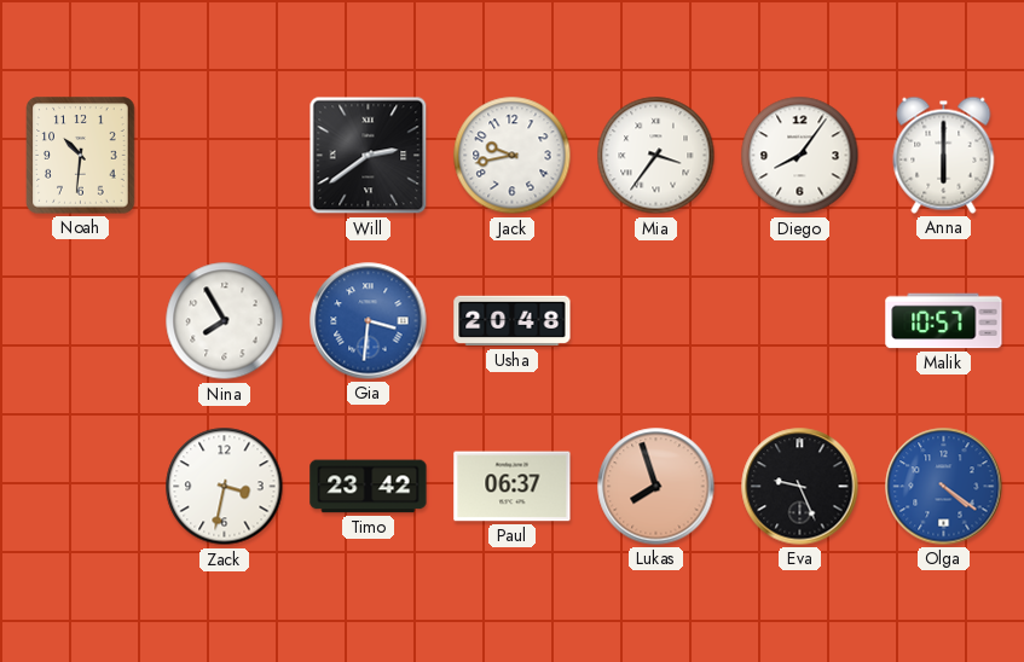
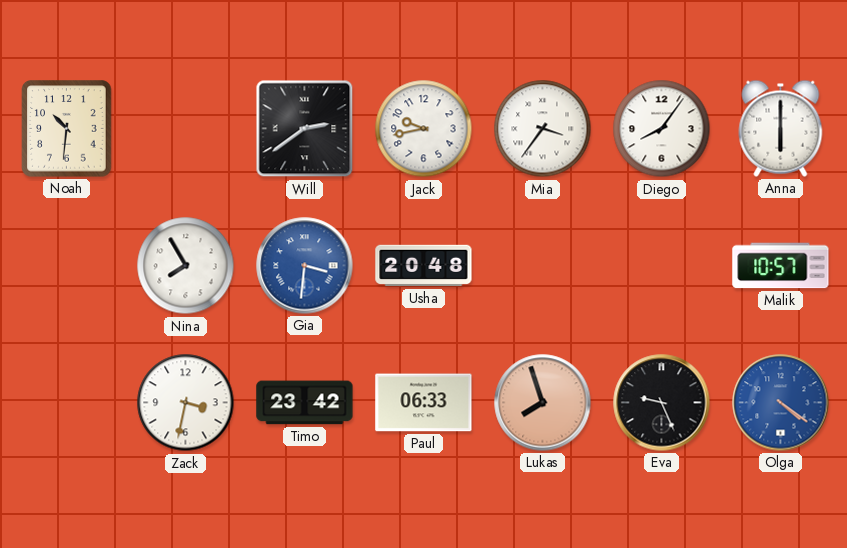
Paul: 06:37 -> 06:33
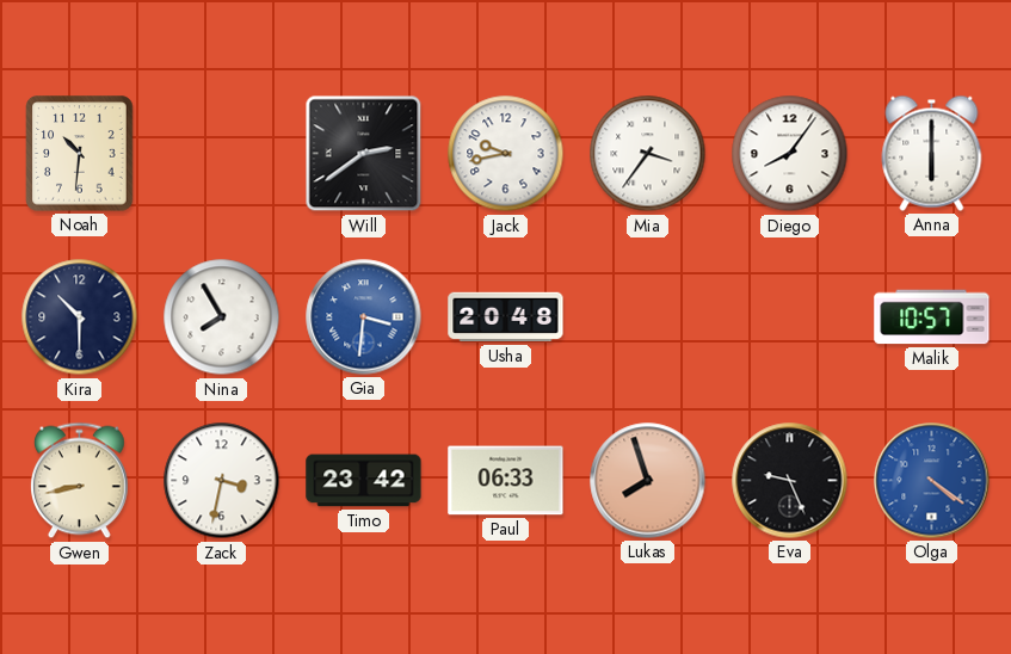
Kira: none -> 10:30
Gwen: none -> 8:43
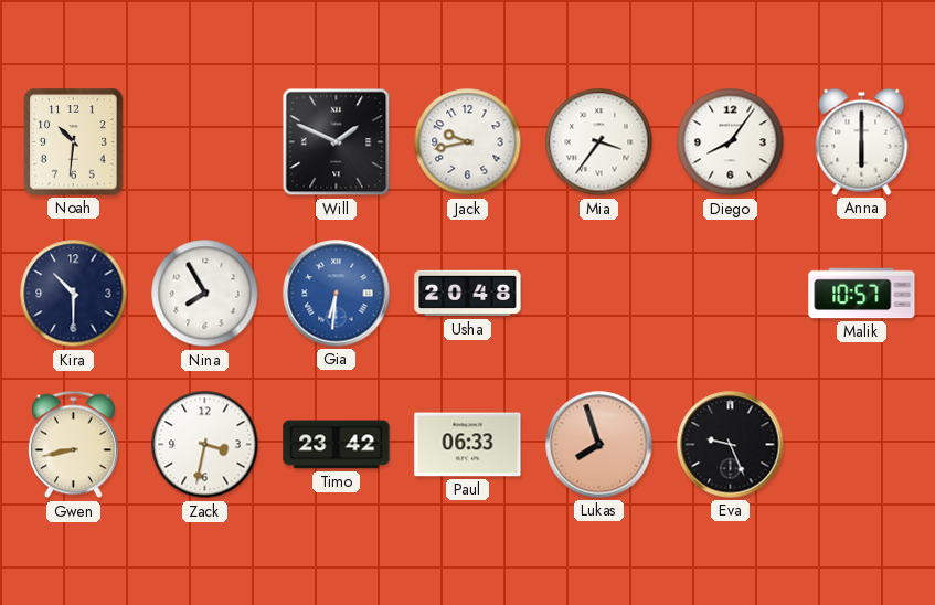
Will: 2:39 -> 1:49
Gia: 3:31 -> 6:31
Olga: 4:21 -> none
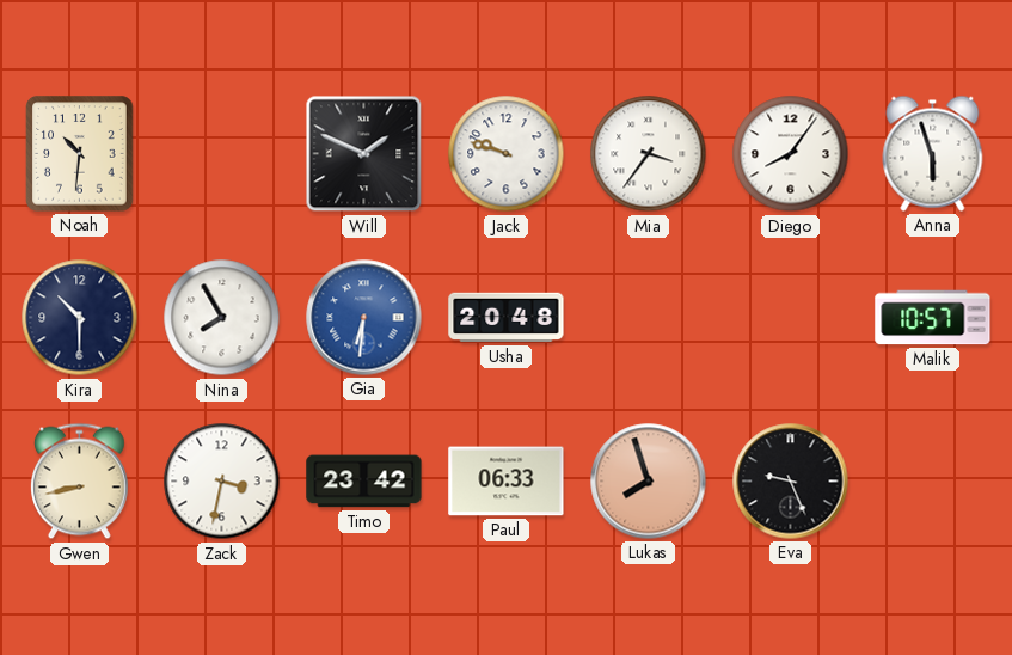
Jack: 9:43 -> 9:48
Anna: 6:00 -> 5:57
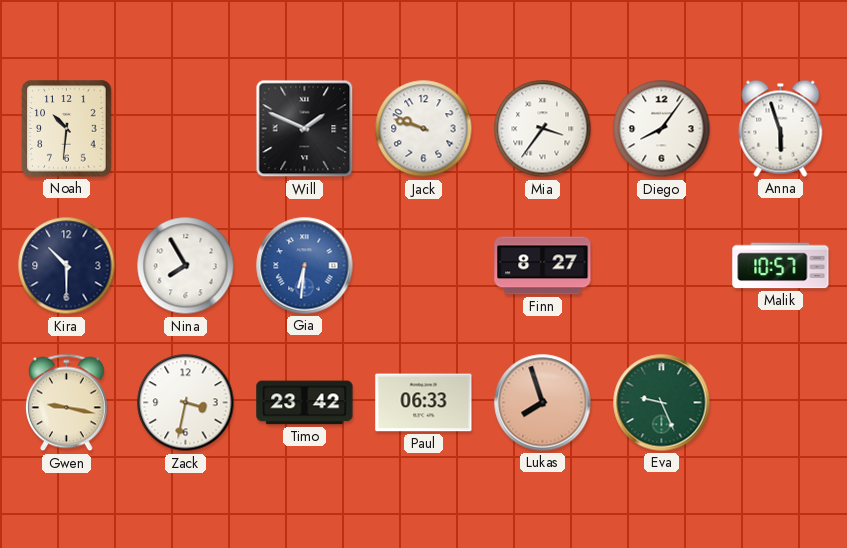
Usha: 20:48 -> none
Finn: none -> 8:27
Gwen: 8:43 -> 9:17
Eva dial: black -> green
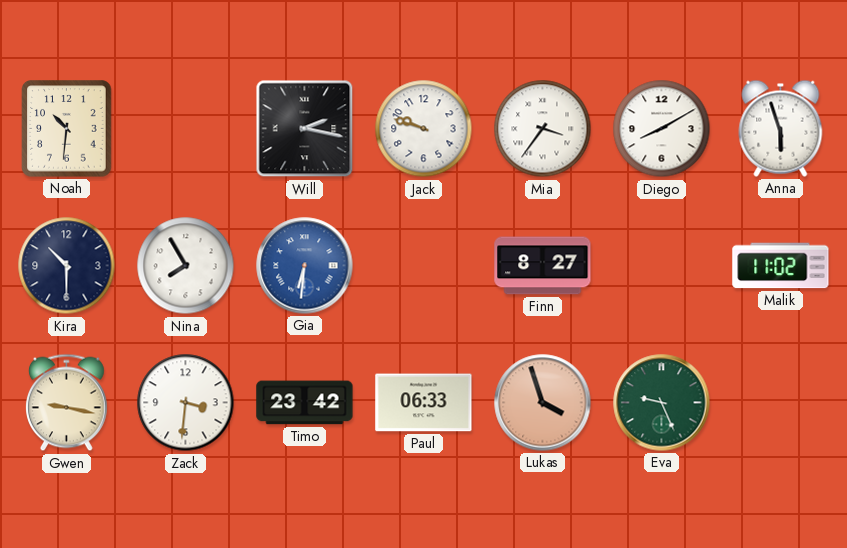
Will: 1:49 -> 2:17
Diego: 8:06 -> 8:10
Malik: 10:57 -> 11:02
Zack: 3:32 -> 3:31
Lukas: 7:57 -> 3:57
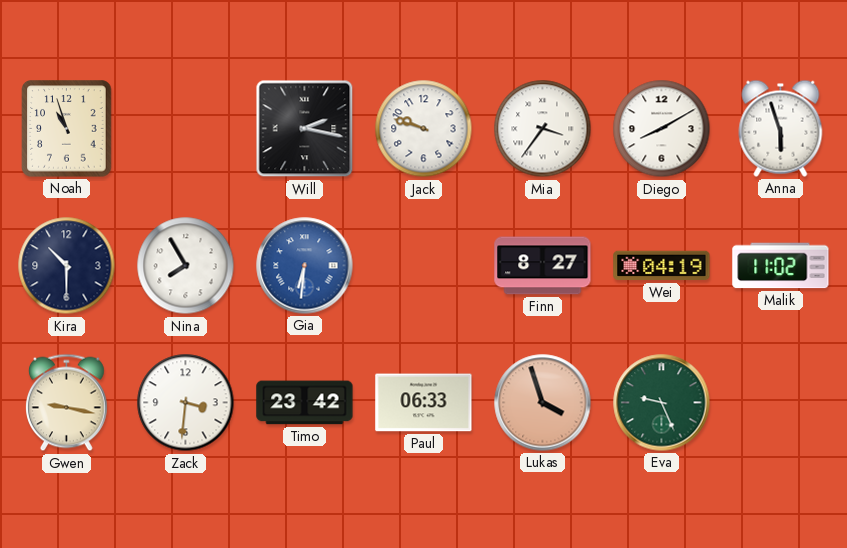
Noah: 10:31 -> 10:57
Wei: none -> 04:19
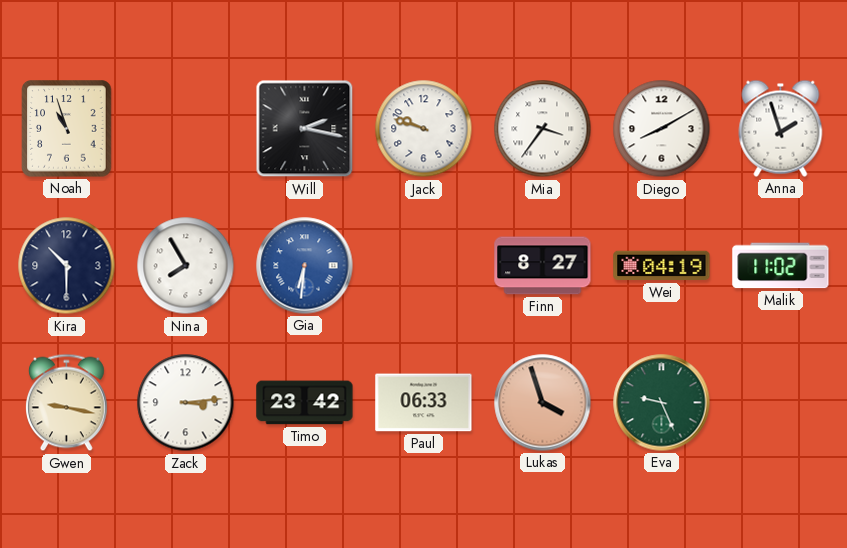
Anna: 5:57 -> 1:57
Zack: 3:31 -> 3:14
